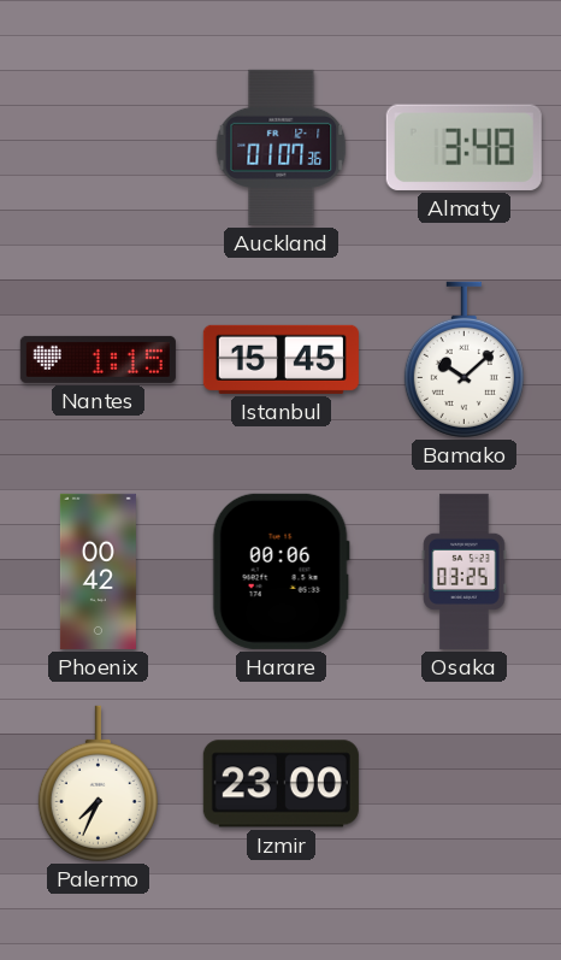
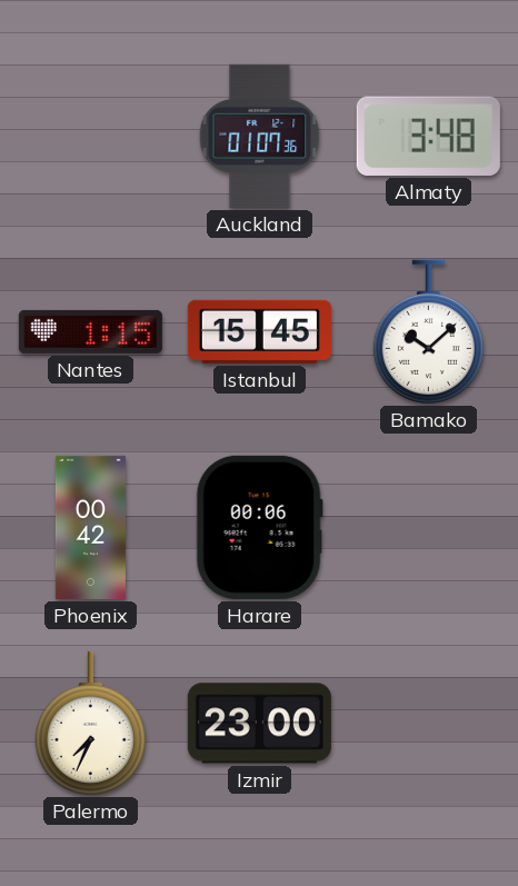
Osaka: 03:25 -> none
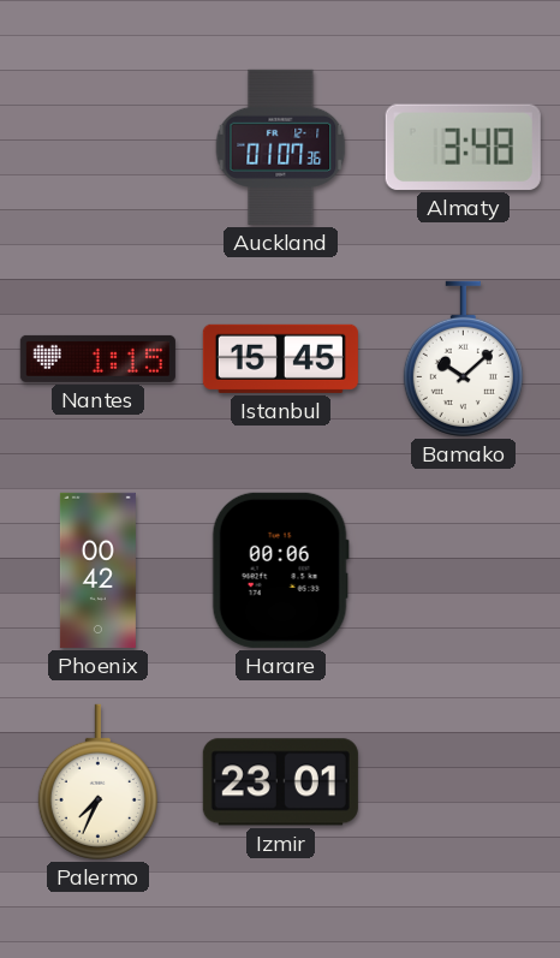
Izmir: 23:00 -> 23:01
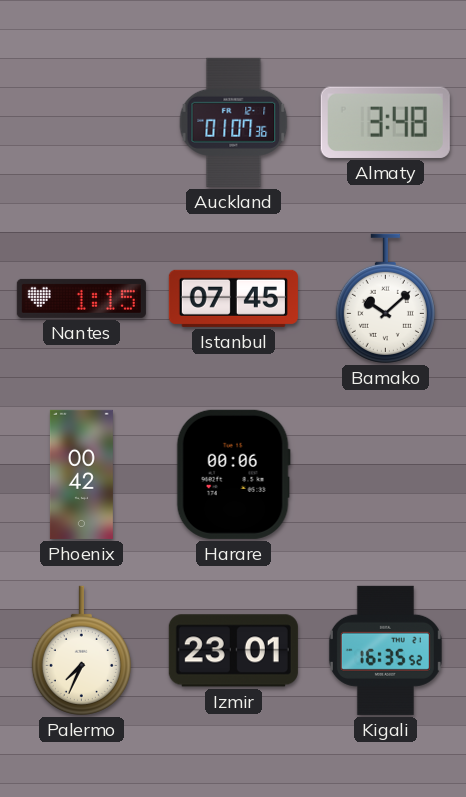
Istanbul: 15:45 -> 07:45
Kigali: none -> 16:35
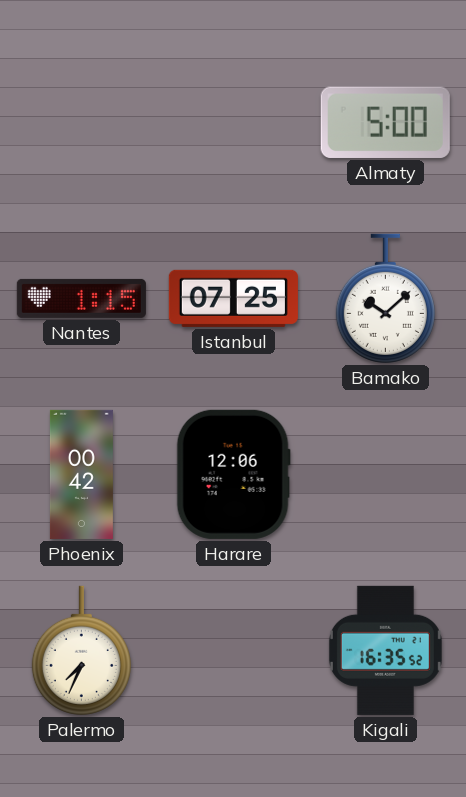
Auckland: 01:07 -> none
Almaty: 3:48 -> 5:00
Istanbul: 07:45 -> 07:25
Harare: 00:06 -> 12:06
Izmir: 23:01 -> none
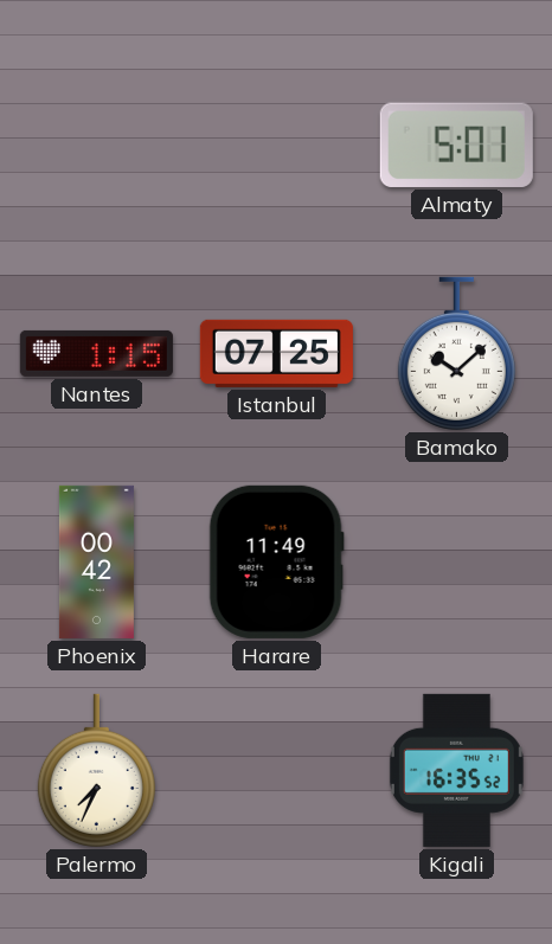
Almaty: 5:00 -> 5:01
Harare: 12:06 -> 11:49
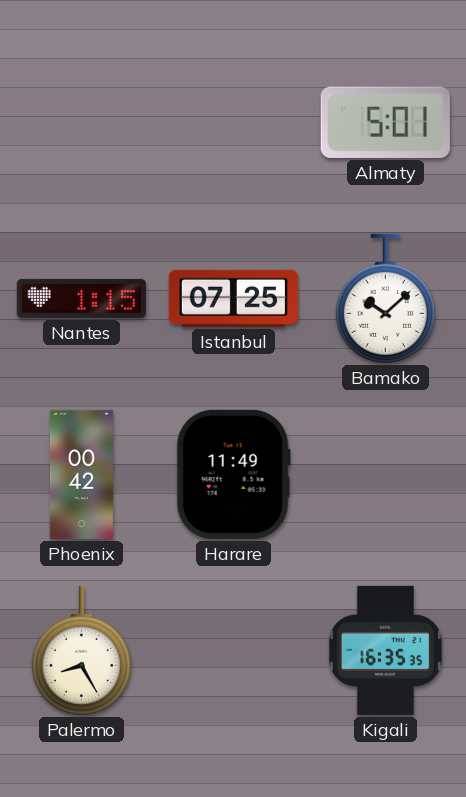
Palermo: 7:34 -> 8:25
Kigali: 16:35:52 -> 16:35:35
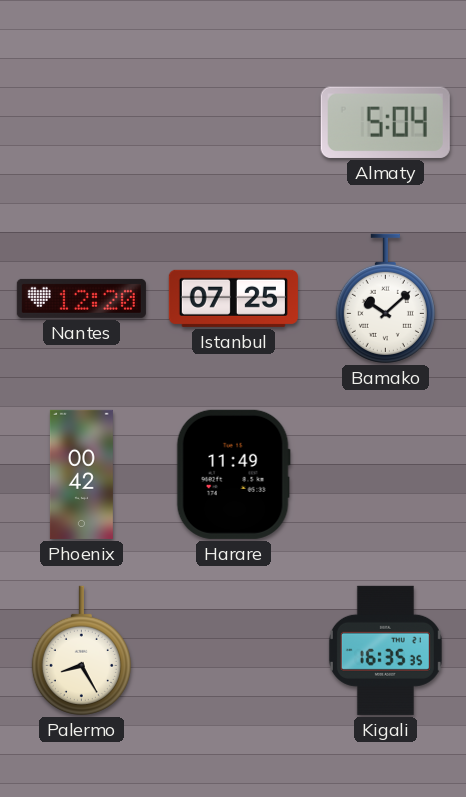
Almaty: 5:01 -> 5:04
Nantes: 1:15 -> 12:20
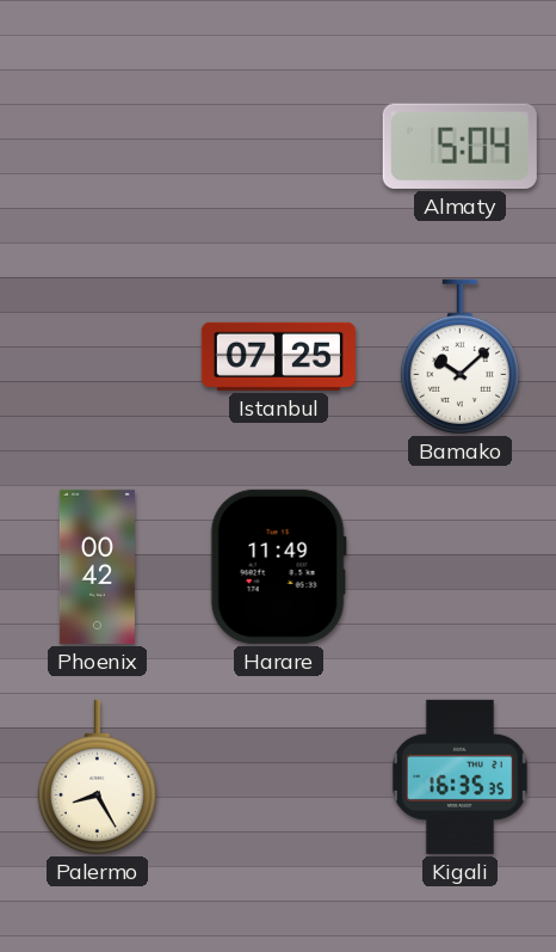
Nantes: 12:20 -> none
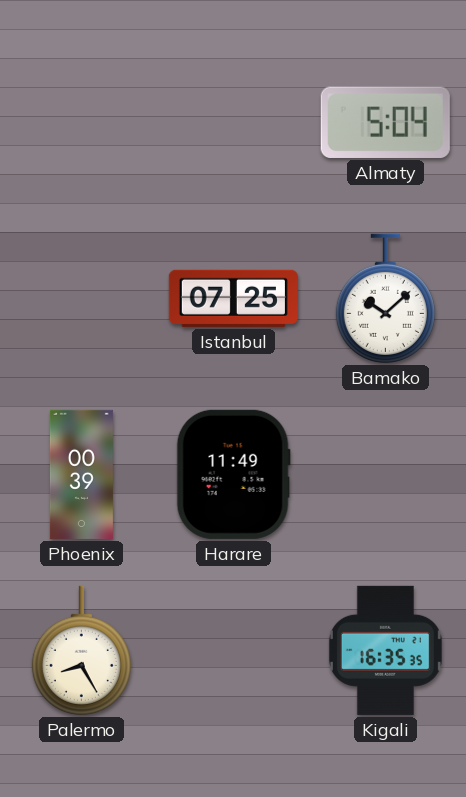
Phoenix: 00:42 -> 00:39
